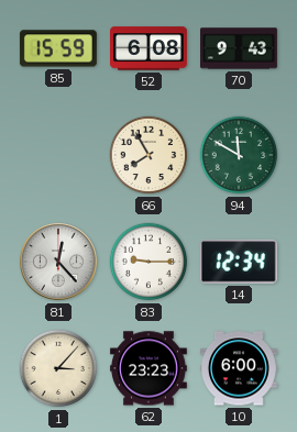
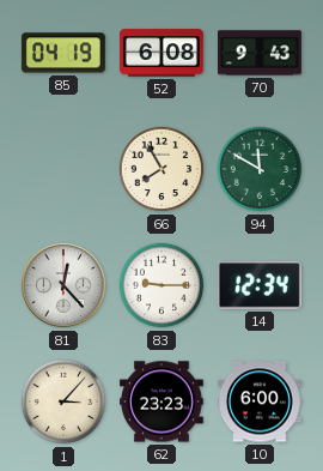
85: 15:59 -> 04:19
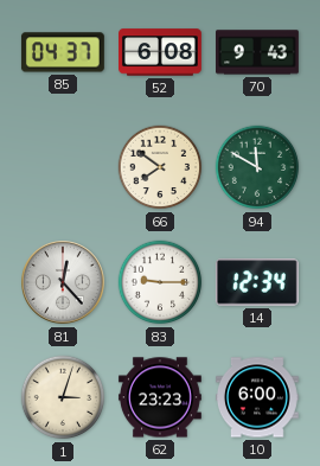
85: 04:19 -> 04:37
66: 7:55 -> 7:51
1: 3:07 -> 3:03
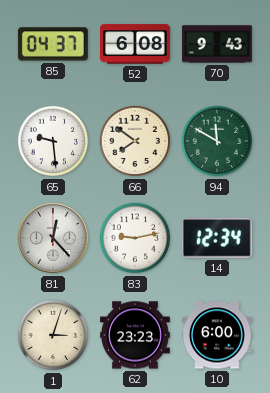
65: none -> 9:29
83: 9:15 -> 9:13
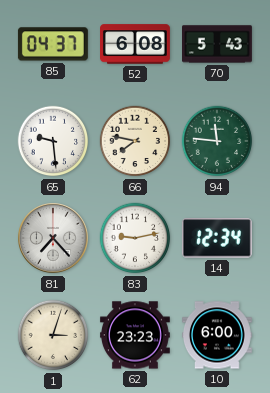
70: 9:43 -> 5:43
66: 7:51 -> 7:47
94: 11:50 -> 11:46
81: 12:23 -> 7:23
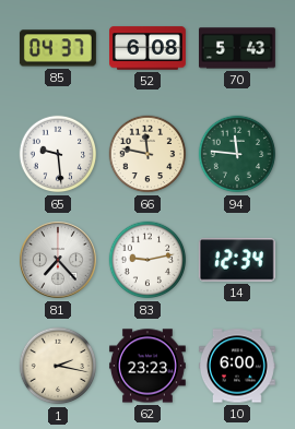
66: 7:47 -> 11:47
1: 3:03 -> 2:17
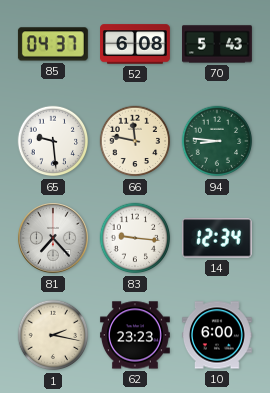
94: 11:46 -> 8:46
83: 9:13 -> 9:16
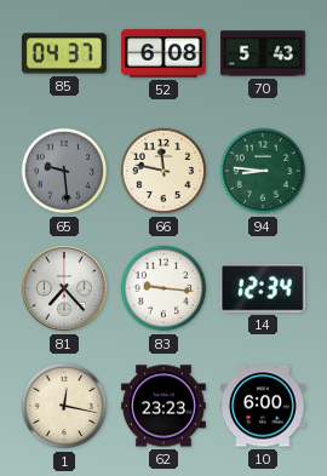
65 dial: white -> grey
1: 2:17 -> 12:17
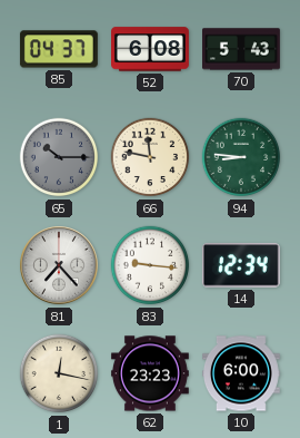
65: 9:29 -> 10:15
